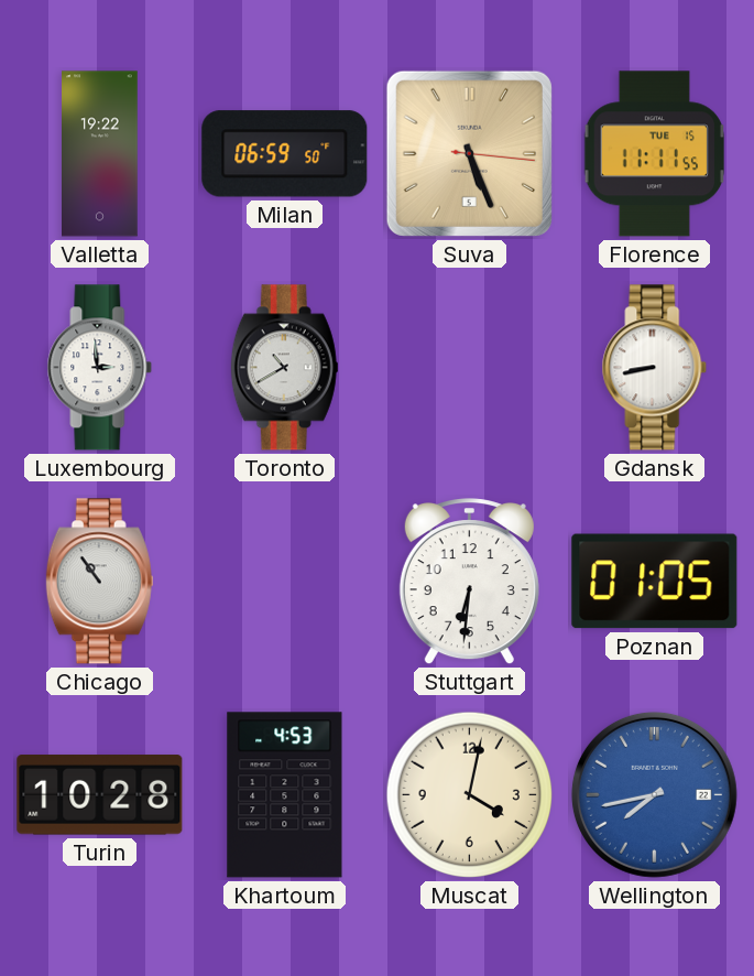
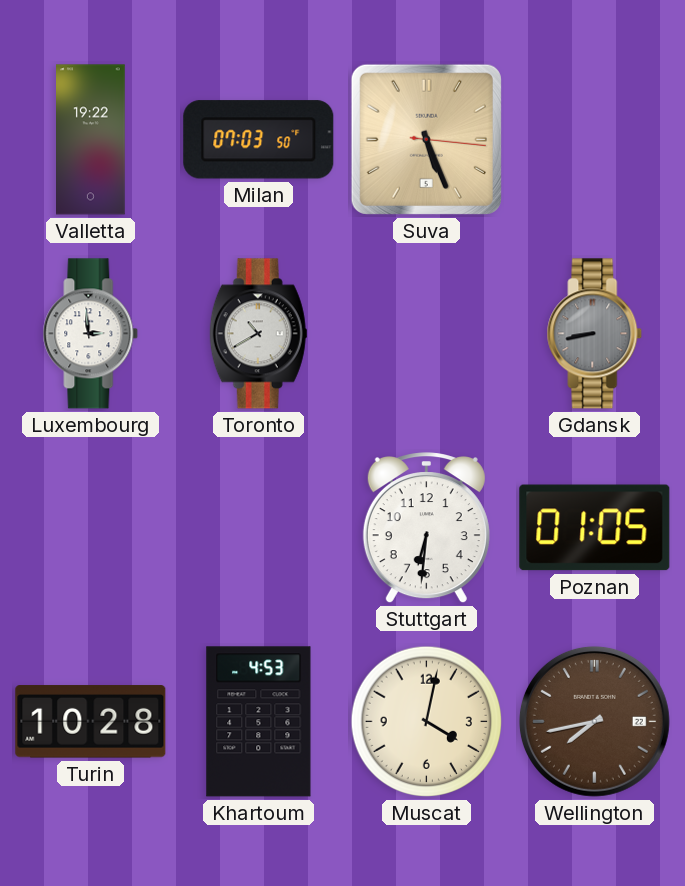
Milan: 06:59 -> 07:03
Florence: 11:11 -> none
Gdansk dial: white -> grey
Chicago: 10:54 -> none
Wellington dial: blue -> brown
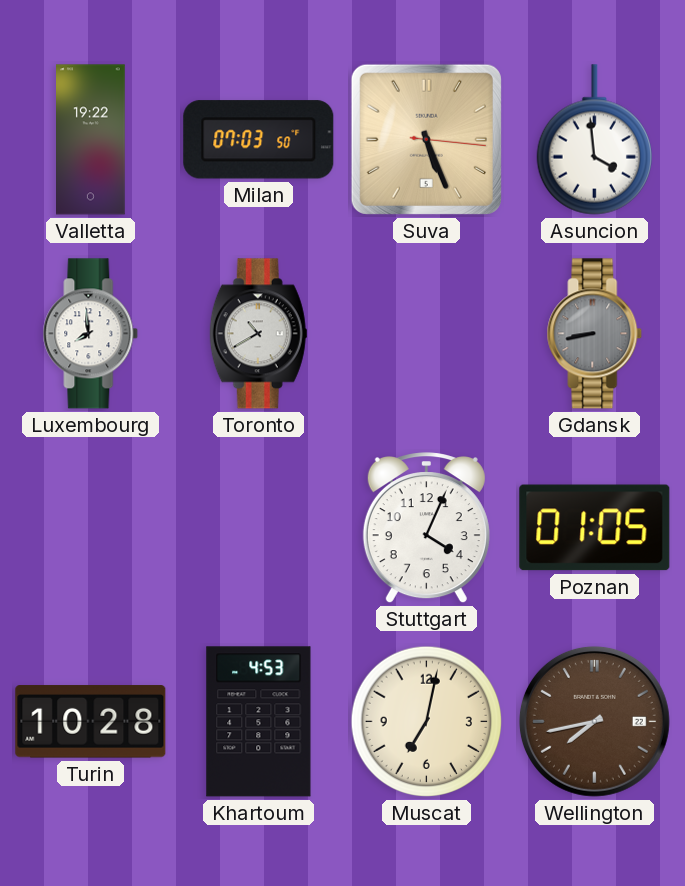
Asuncion: none -> 3:59
Luxembourg: 2:59 -> 7:59
Stuttgart: 6:31 -> 4:04
Muscat: 4:02 -> 7:02
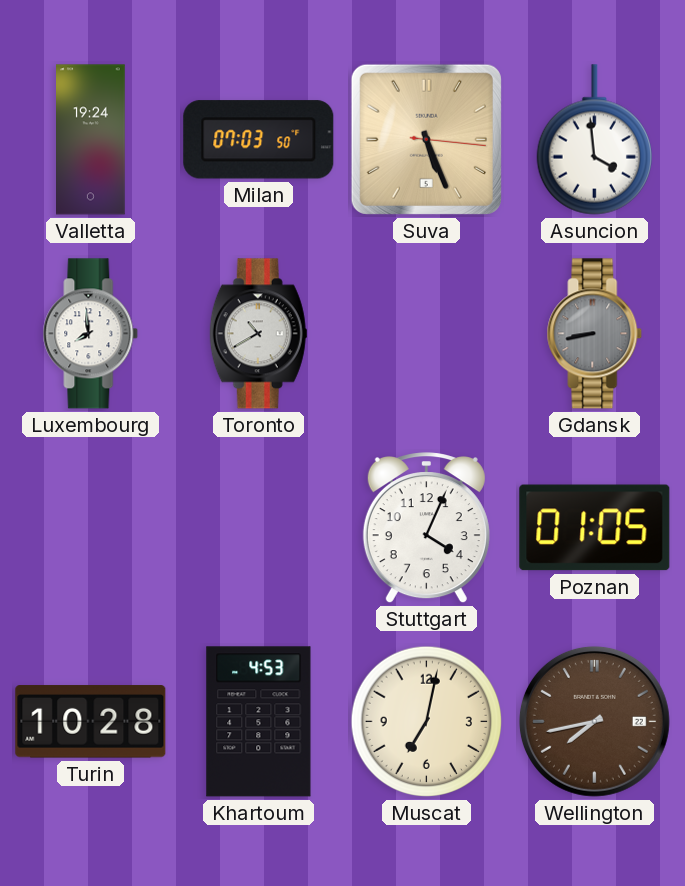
Valletta: 19:22 -> 19:24
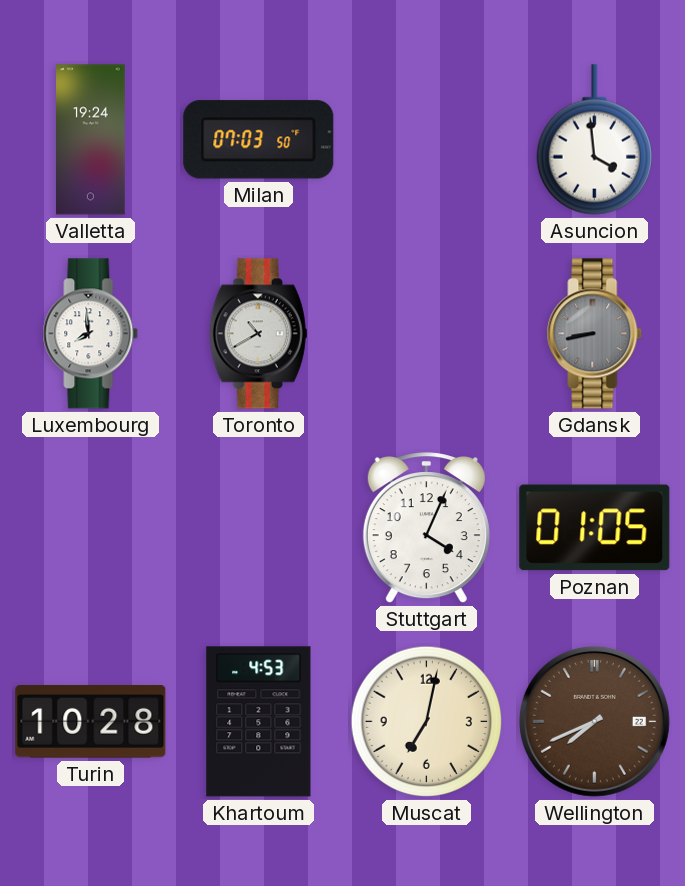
Suva: 5:26 -> none
Wellington: 7:43 -> 7:41
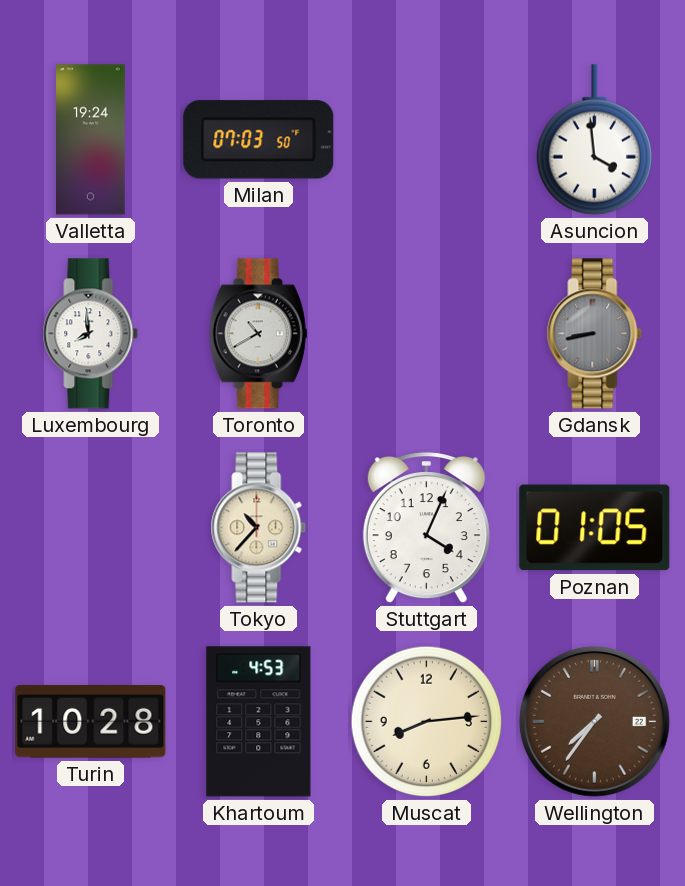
Tokyo: none -> 10:37
Muscat: 7:02 -> 8:14
Wellington: 7:41 -> 7:36
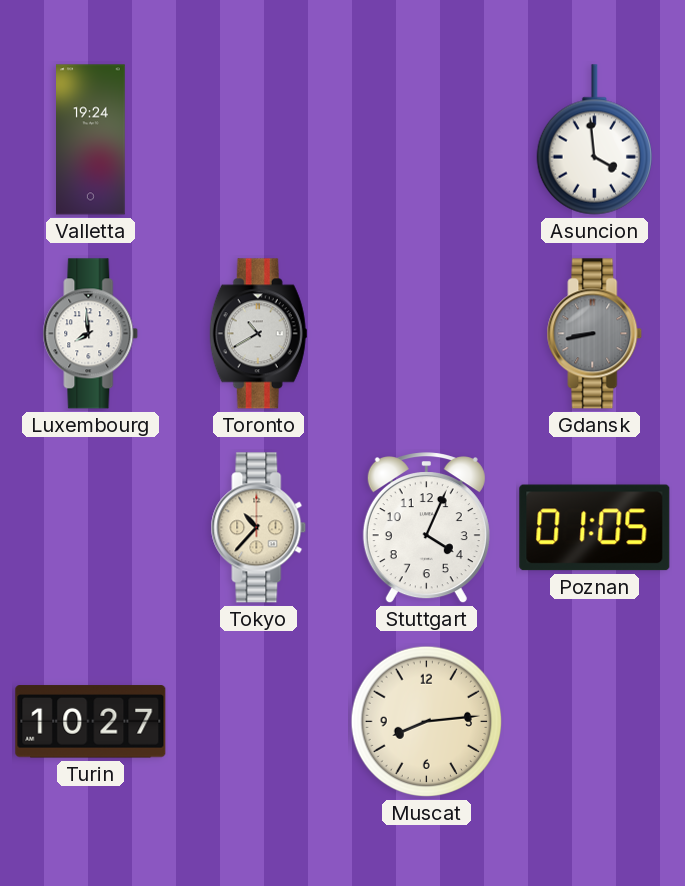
Milan: 07:03 -> none
Turin: 10:28 -> 10:27
Khartoum: 4:53 -> none
Wellington: 7:36 -> none
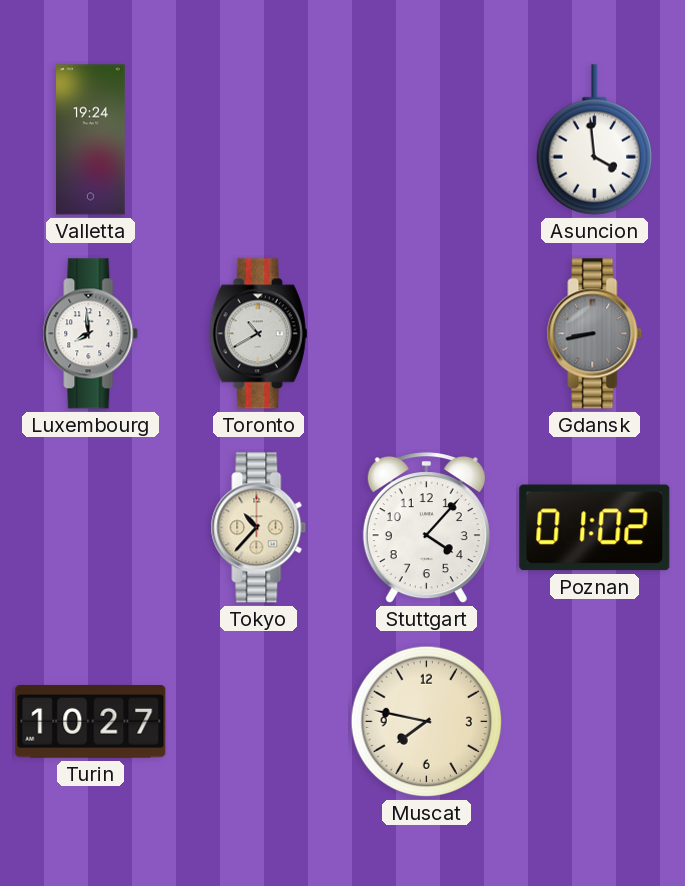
Stuttgart: 4:04 -> 4:07
Poznan: 01:05 -> 01:02
Muscat: 8:14 -> 7:47
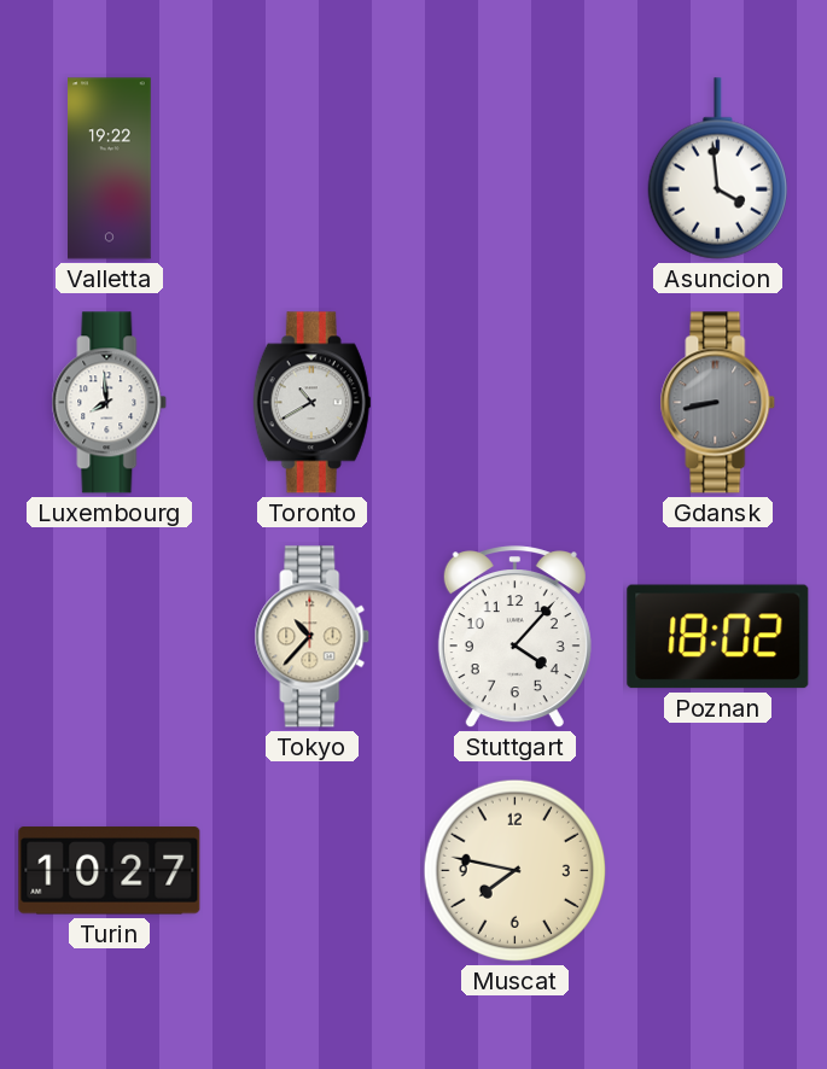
Valletta: 19:24 -> 19:22
Poznan: 01:02 -> 18:02
